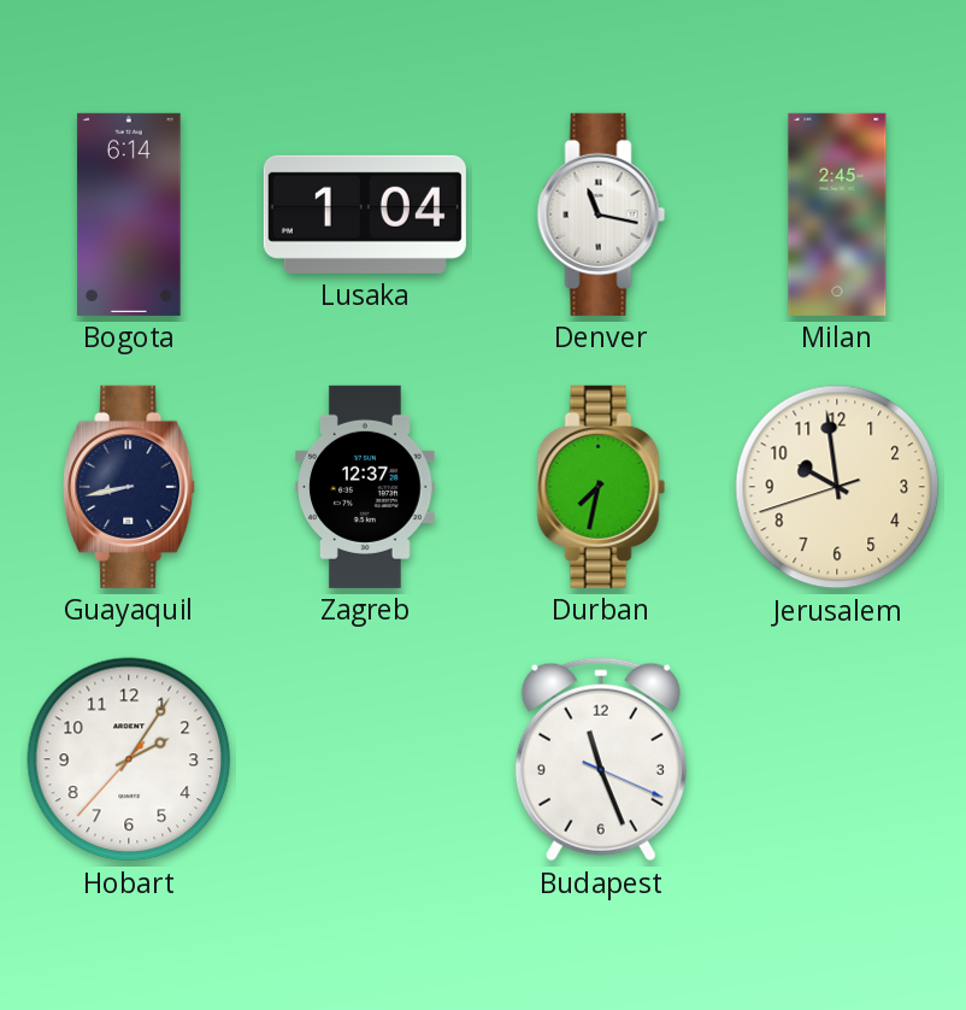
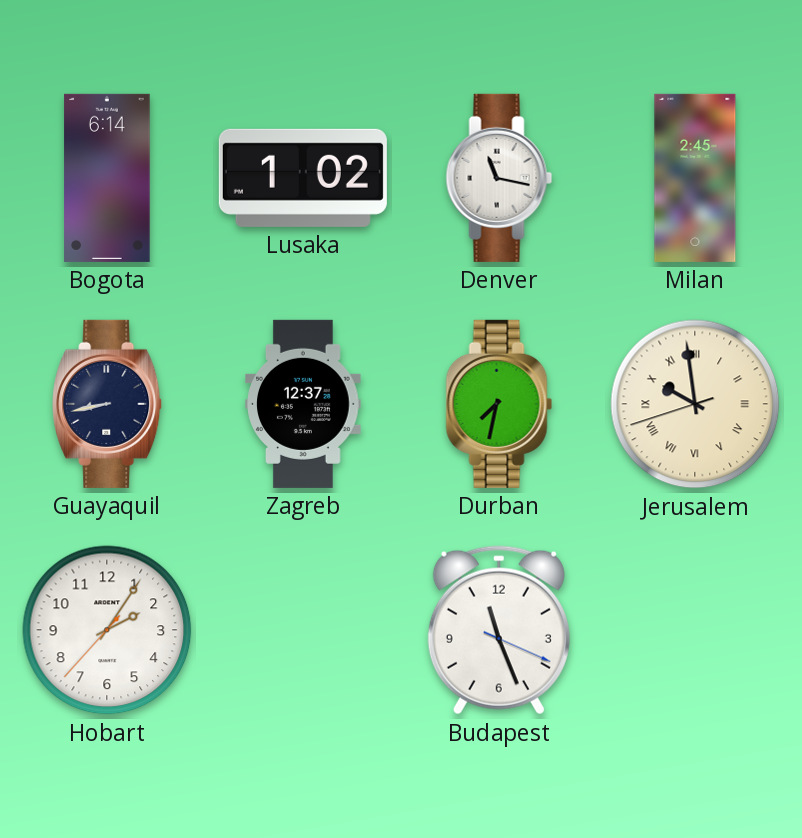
Lusaka: 1:04 -> 1:02
Jerusalem numerals: Arabic -> Roman
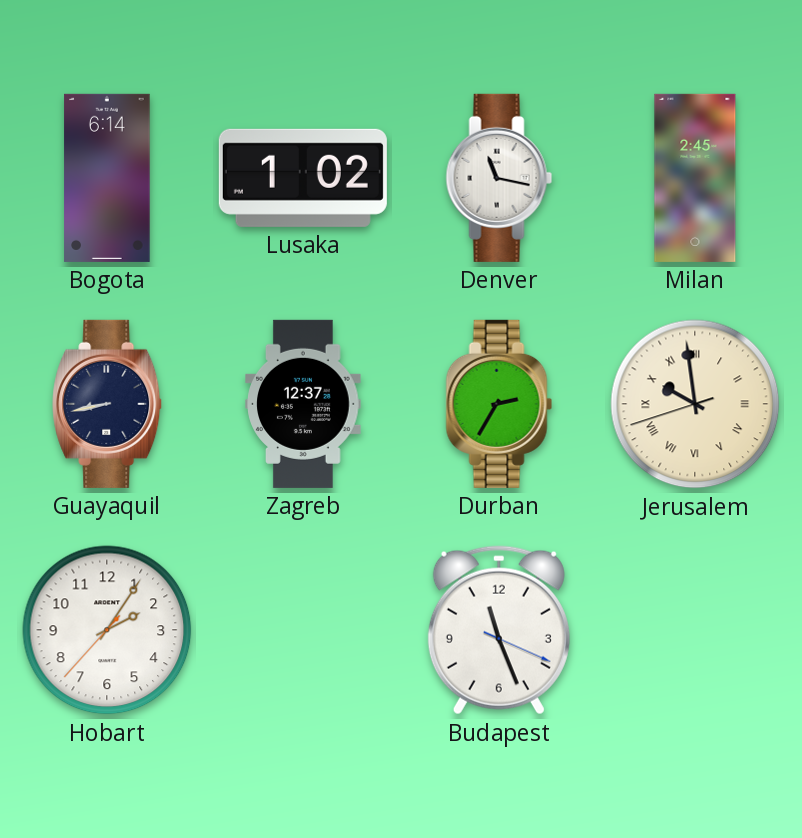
Durban: 7:32 -> 2:35
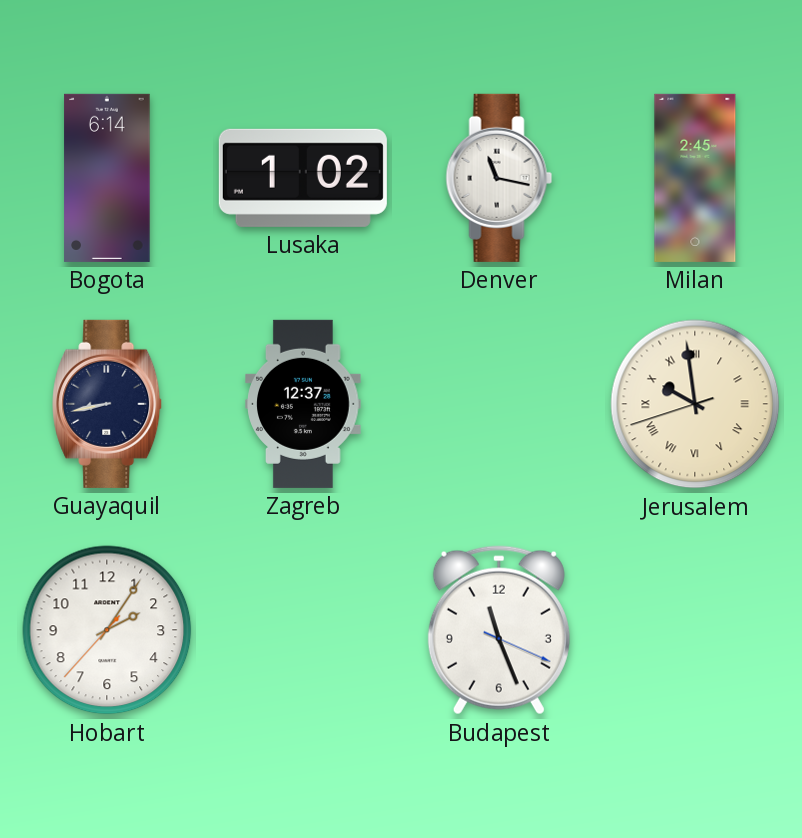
Durban: 2:35 -> none
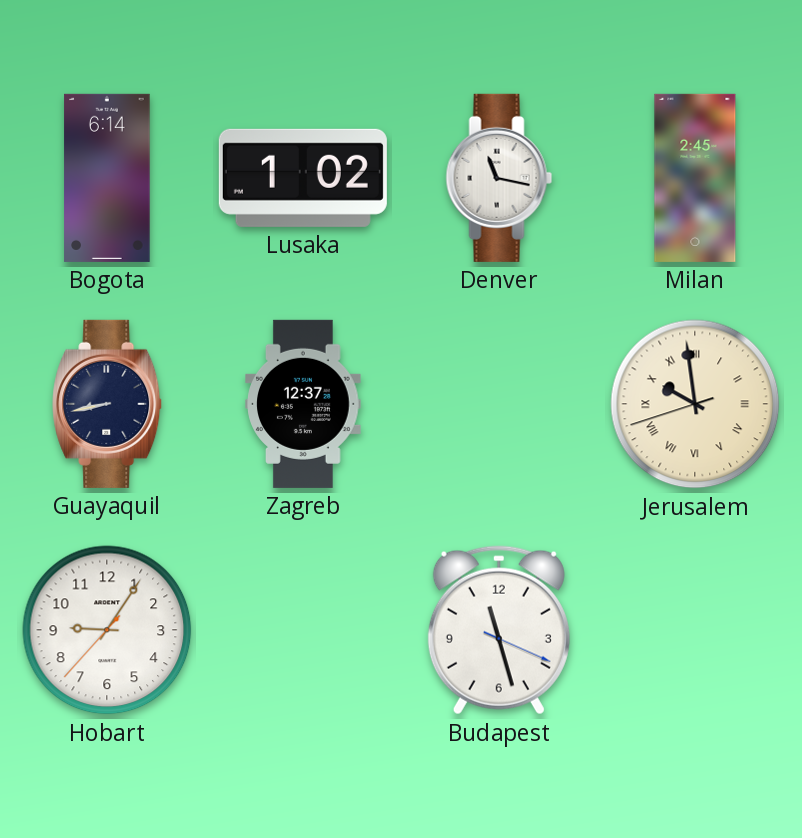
Hobart: 2:05 -> 9:05
Budapest: 11:26 -> 11:27
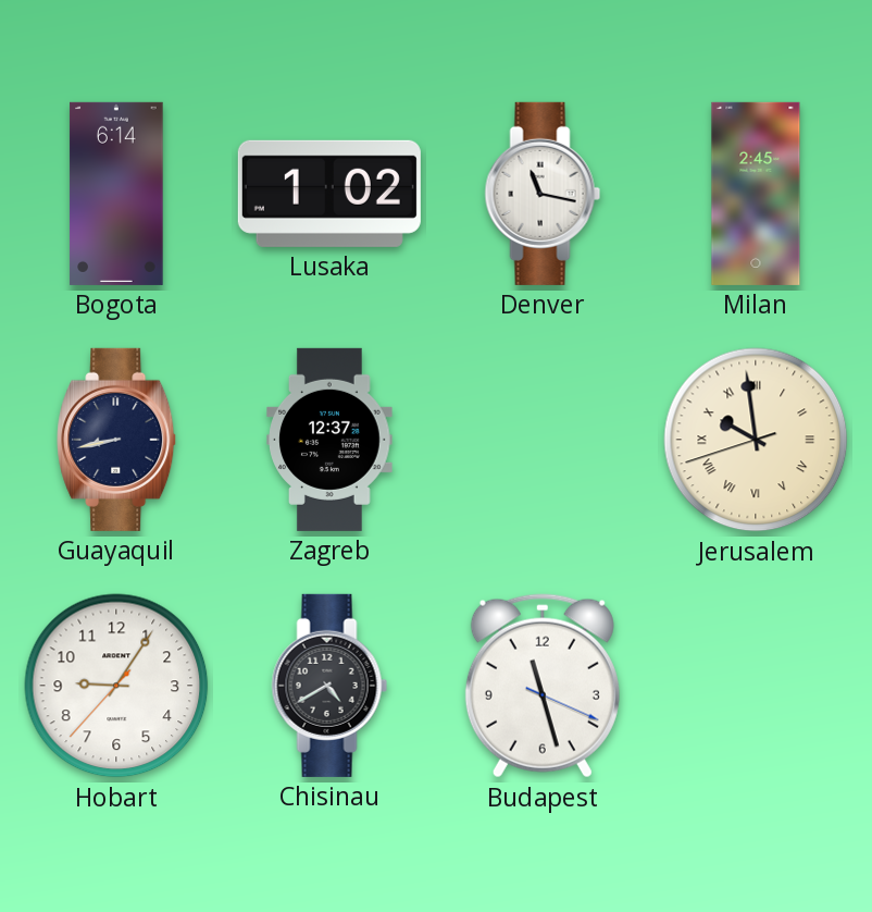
Chisinau: none -> 4:40
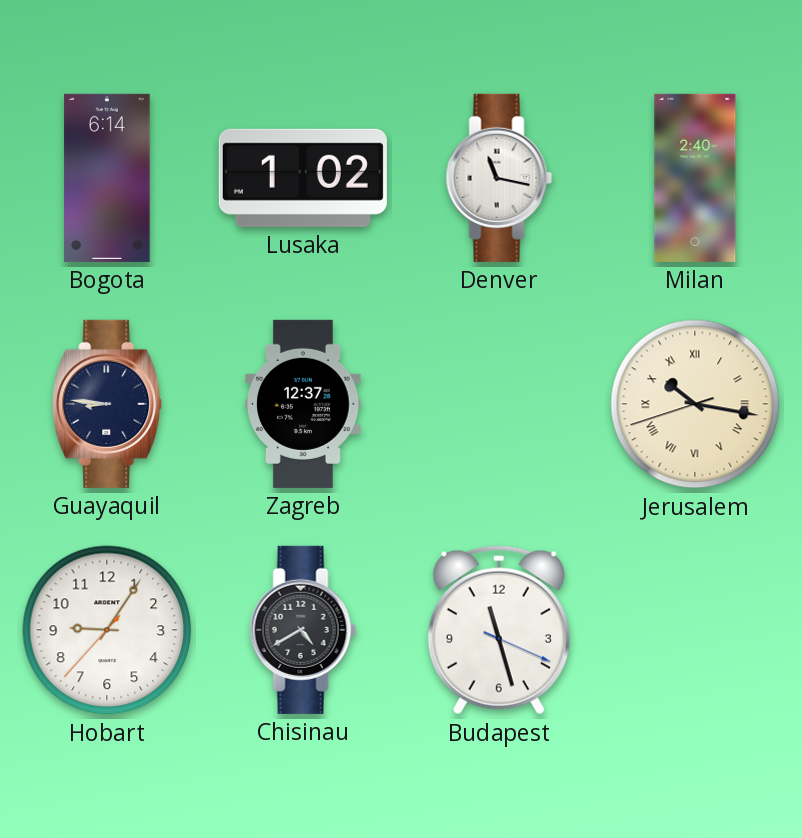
Milan: 2:45 -> 2:40
Guayaquil: 8:43 -> 8:46
Jerusalem: 9:58 -> 10:16
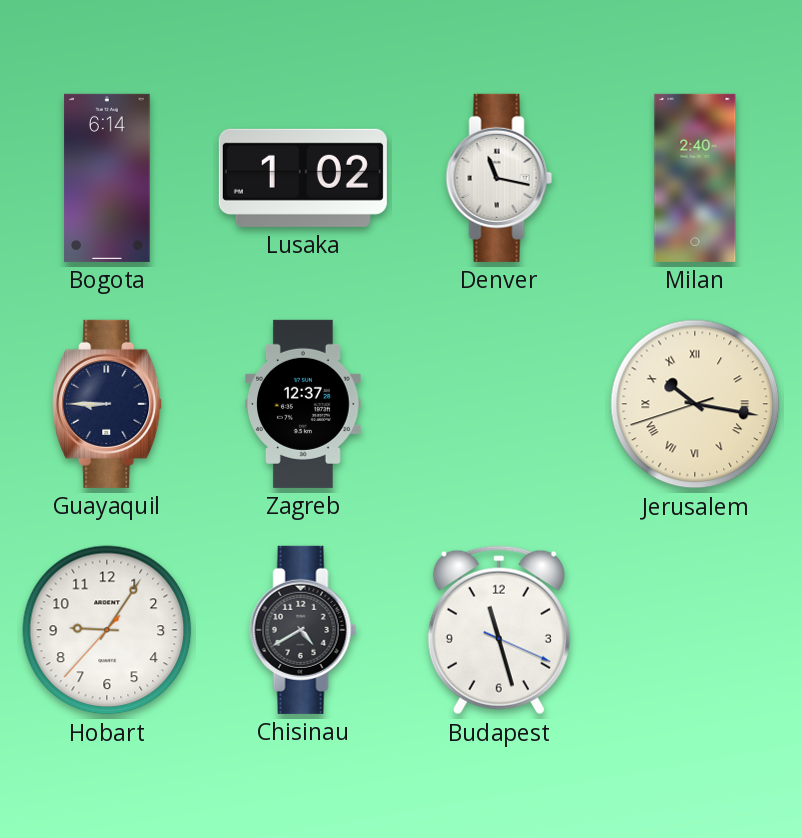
Guayaquil: 8:46 -> 8:45
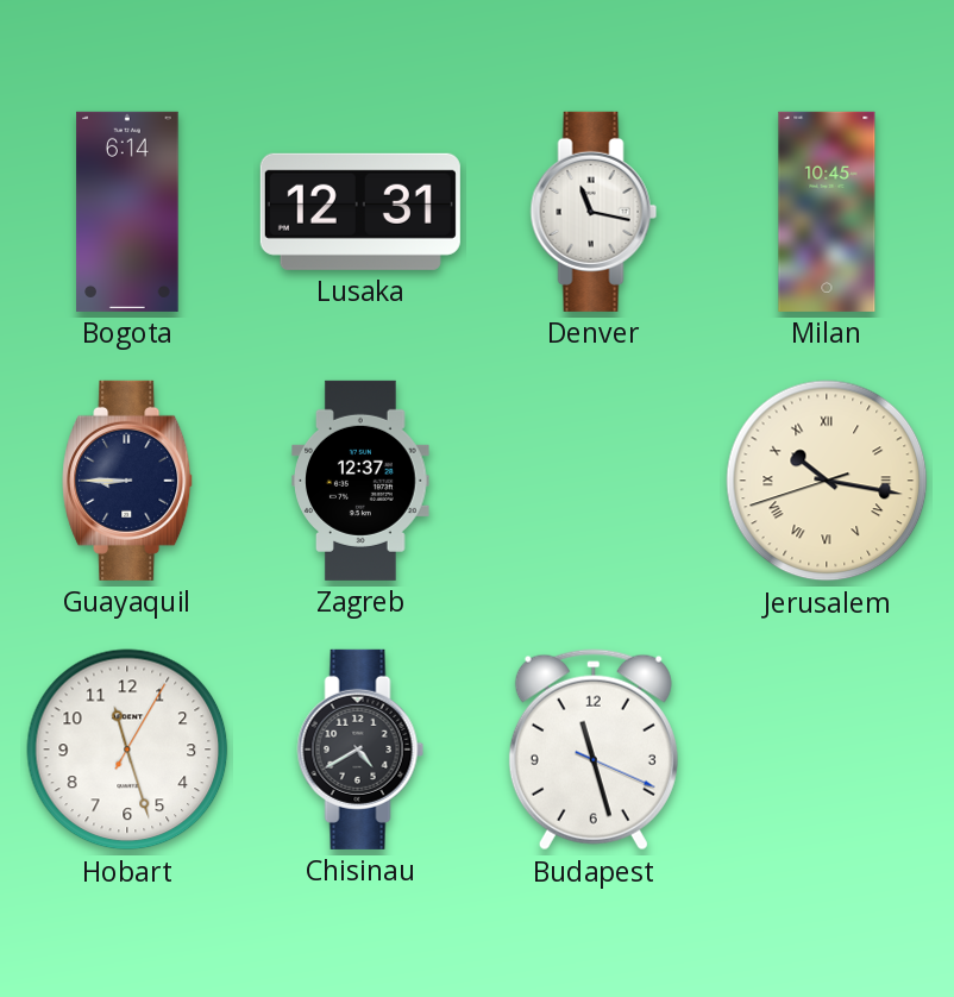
Lusaka: 1:02 -> 12:31
Milan: 2:40 -> 10:45
Hobart: 9:05 -> 11:27
